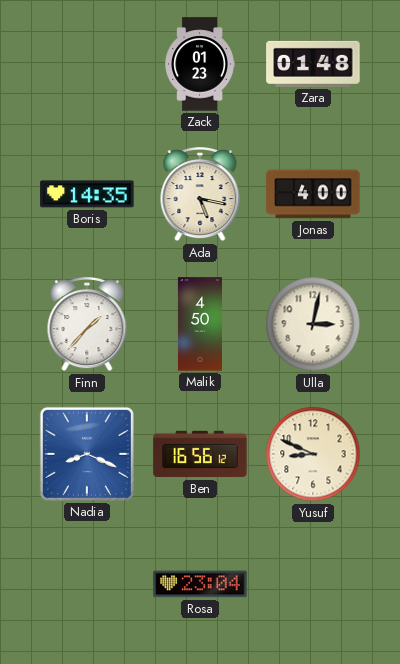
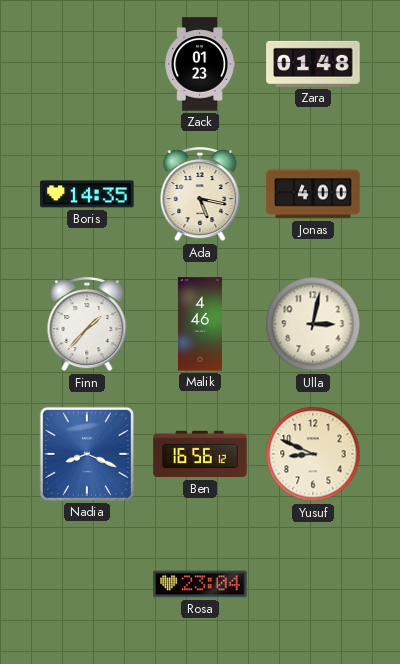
Malik: 4:50 -> 4:46
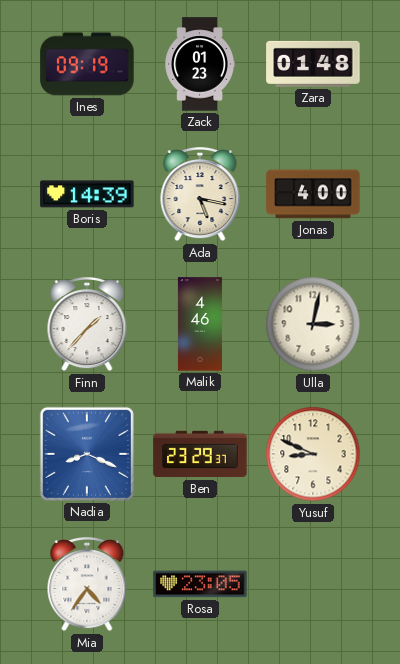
Ines: none -> 09:19
Boris: 14:35 -> 14:39
Ben: 16:56 -> 23:29
Mia: none -> 4:36
Rosa: 23:04 -> 23:05
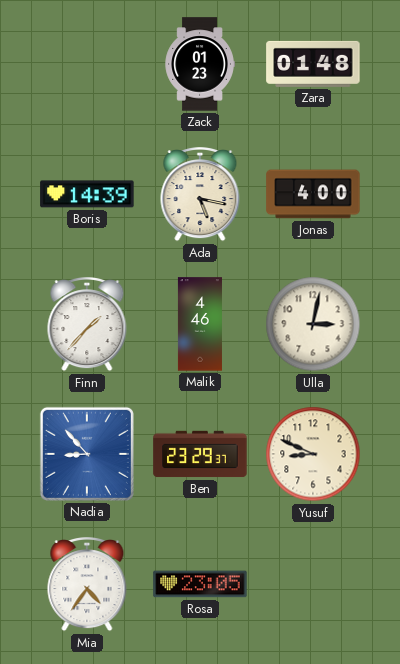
Ines: 09:19 -> none
Nadia: 8:19 -> 8:53
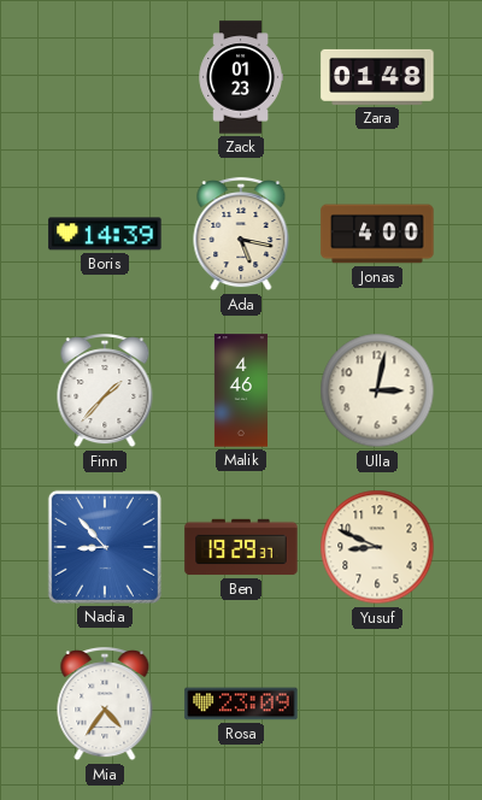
Ben: 23:29 -> 19:29
Rosa: 23:05 -> 23:09
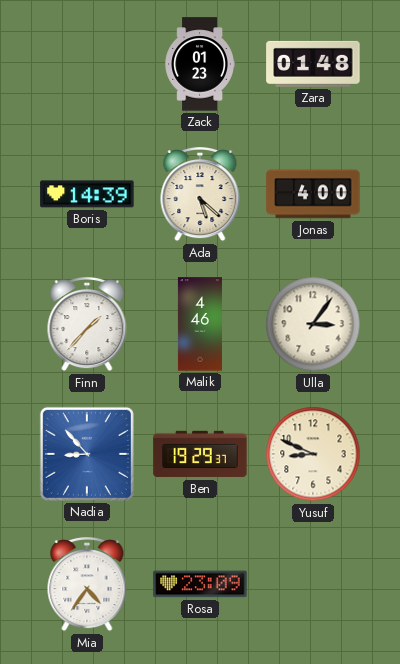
Ada: 5:17 -> 5:22
Ulla: 3:02 -> 3:06
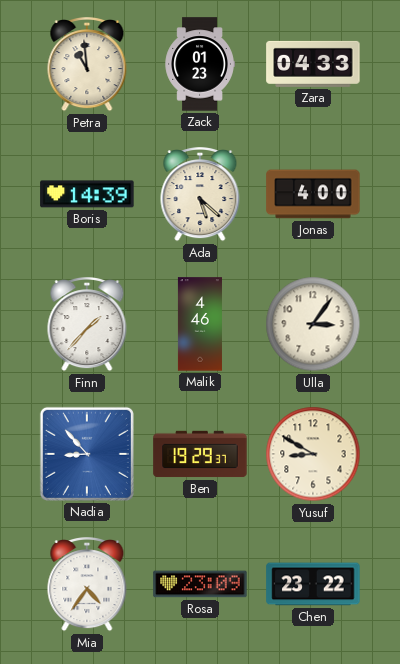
Petra: none -> 10:59
Zara: 01:48 -> 04:33
Yusuf: 8:49 -> 8:50
Chen: none -> 23:22
